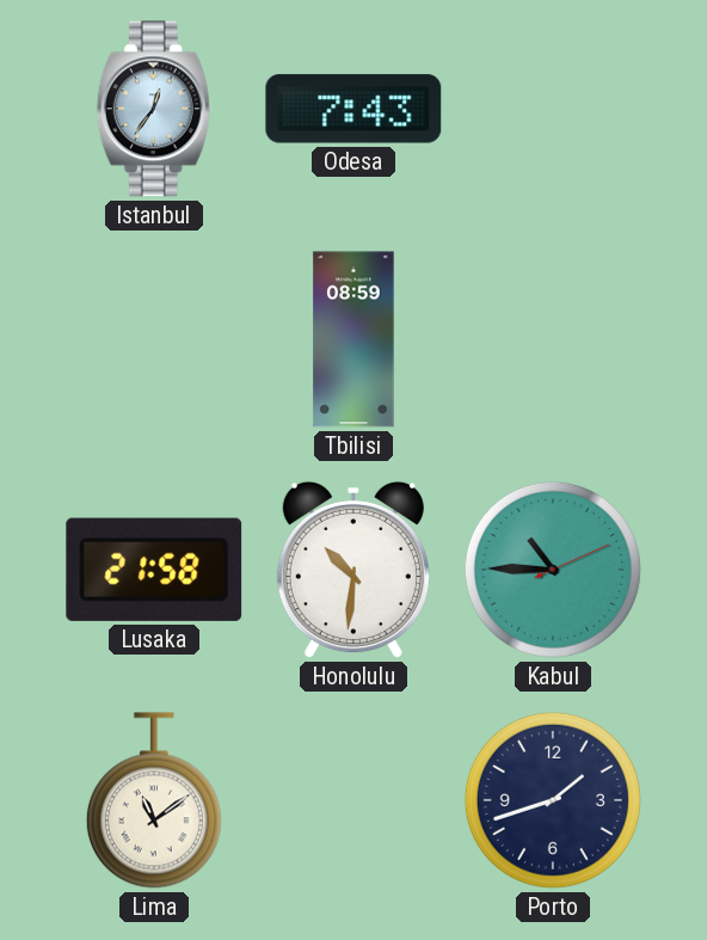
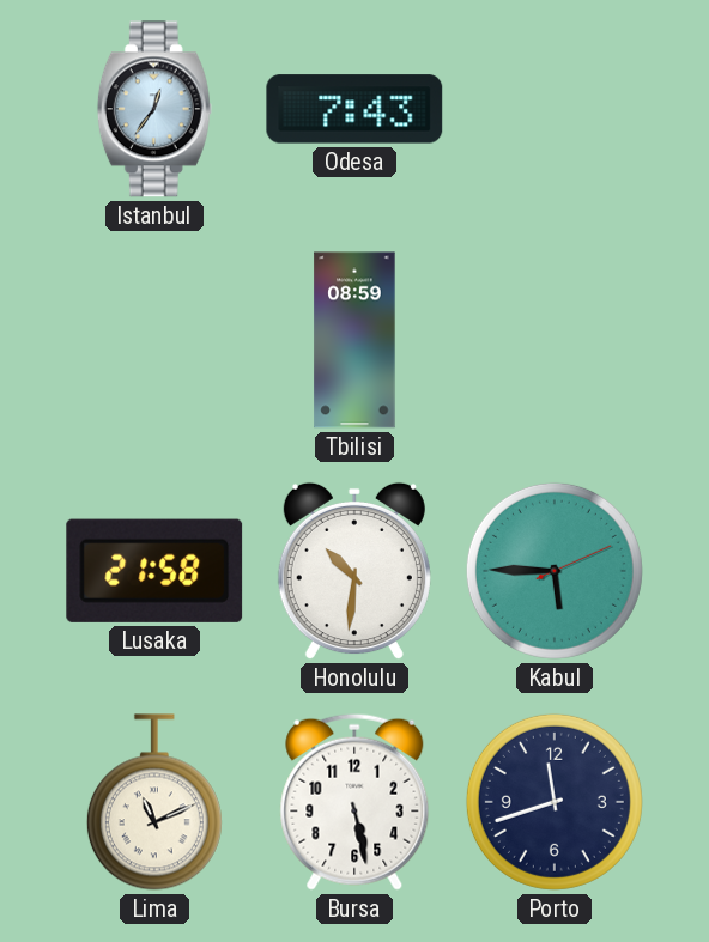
Kabul: 10:45 -> 5:45
Lima: 11:09 -> 11:11
Bursa: none -> 5:28
Porto: 1:42 -> 11:42
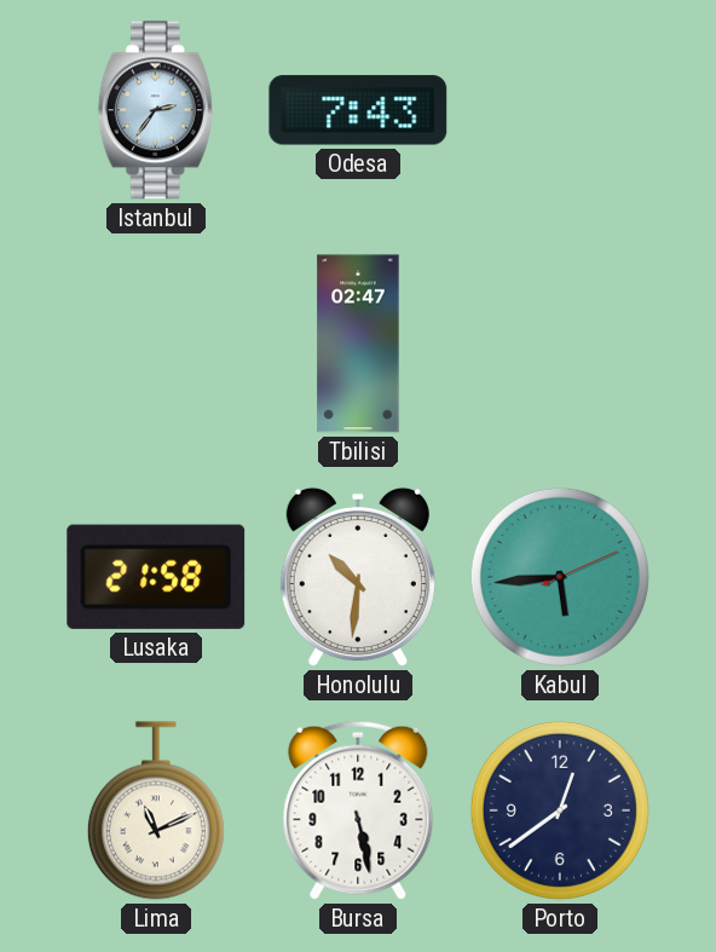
Istanbul: 12:36 -> 2:36
Tbilisi: 08:59 -> 02:47
Kabul: 5:45 -> 5:44
Porto: 11:42 -> 12:39
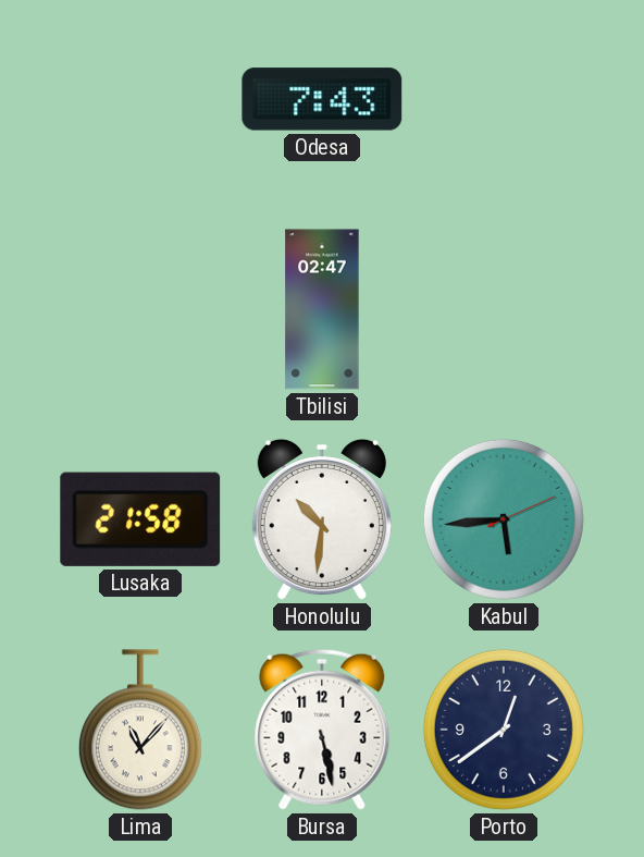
Istanbul: 2:36 -> none
Lima: 11:11 -> 11:07
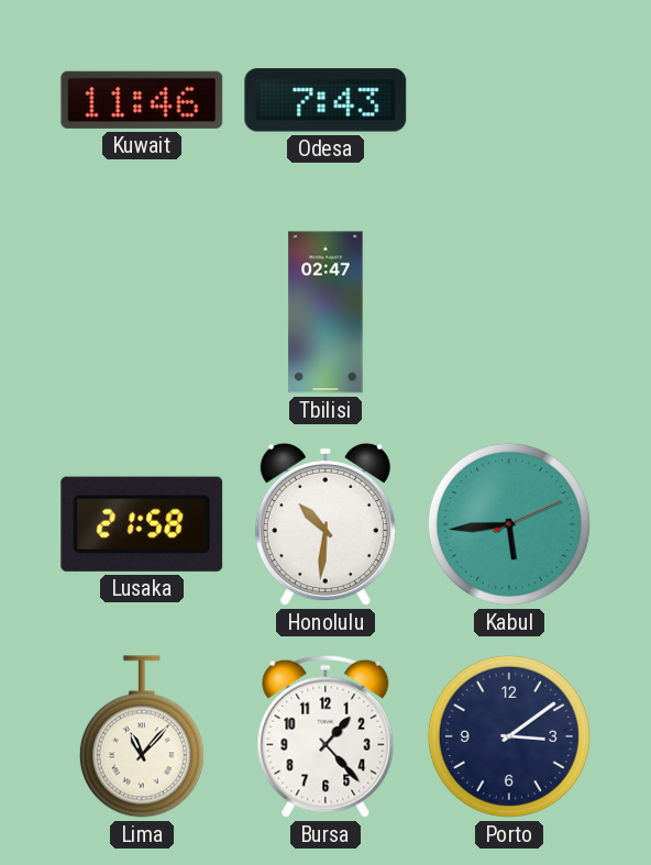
Kuwait: none -> 11:46
Bursa: 5:28 -> 1:23
Porto: 12:39 -> 3:09
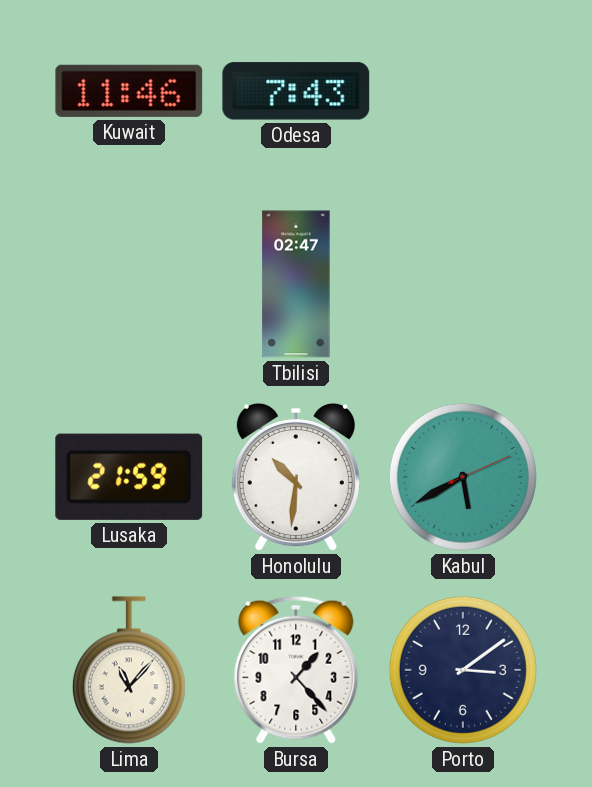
Lusaka: 21:58 -> 21:59
Kabul: 5:44 -> 5:40
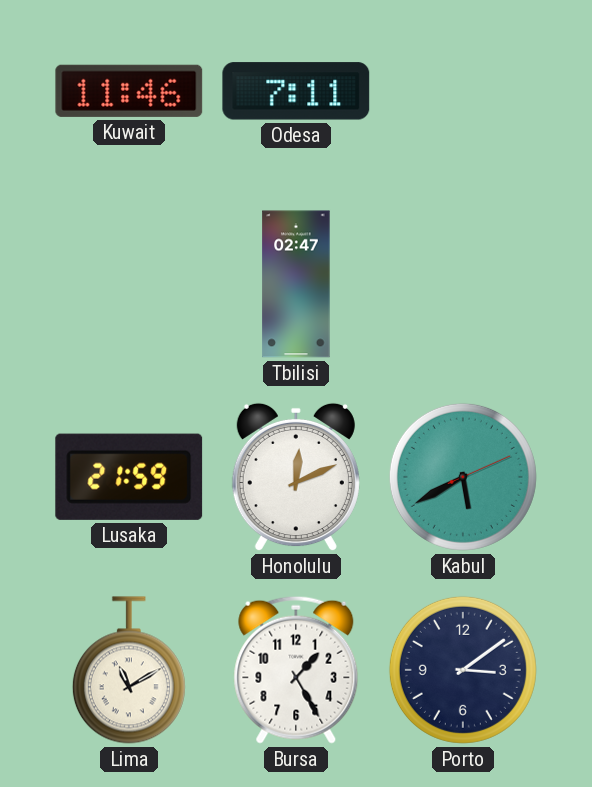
Odesa: 7:43 -> 7:11
Honolulu: 10:31 -> 12:11
Lima: 11:07 -> 11:10
Bursa: 1:23 -> 1:25
